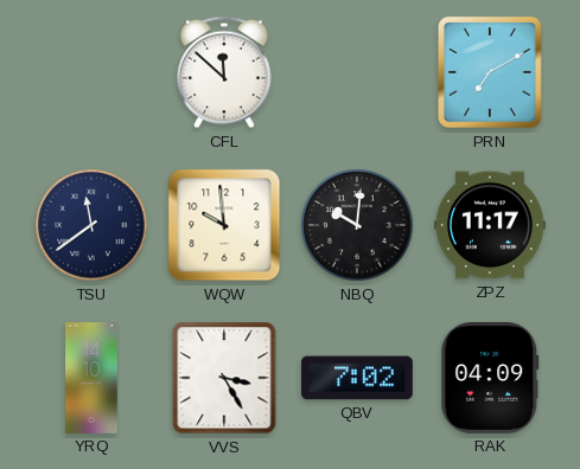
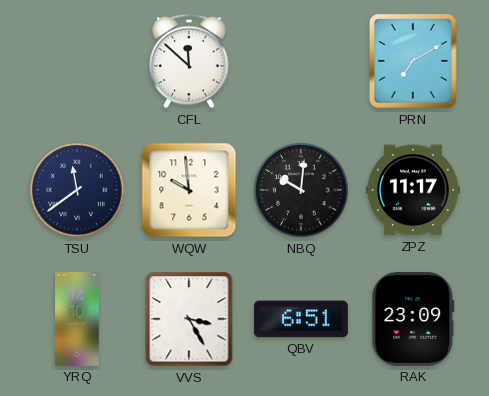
QBV: 7:02 -> 6:51
RAK: 04:09 -> 23:09
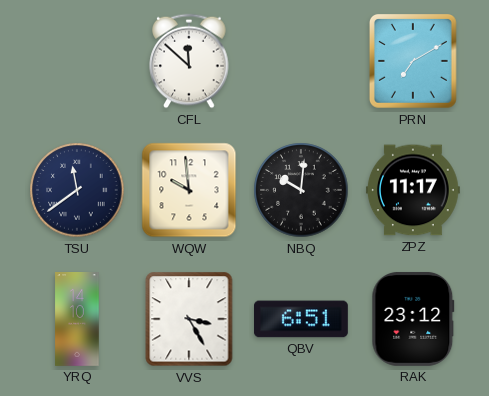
RAK: 23:09 -> 23:12
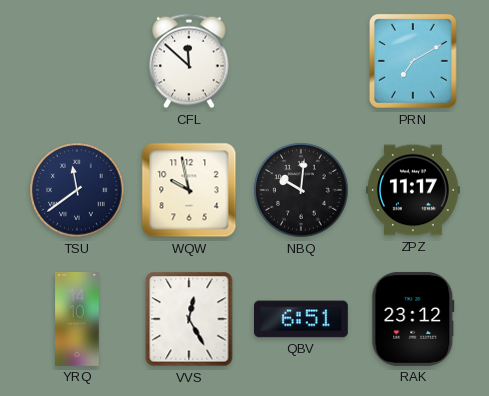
WQW: 9:59 -> 9:58
VVS: 3:25 -> 12:25
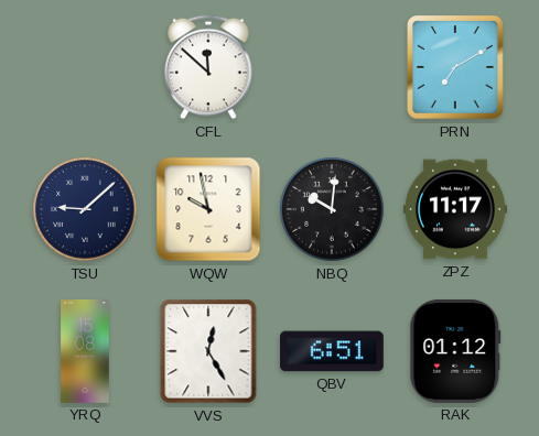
TSU: 11:39 -> 9:08
YRQ: 14:10 -> 15:08
RAK: 23:12 -> 01:12
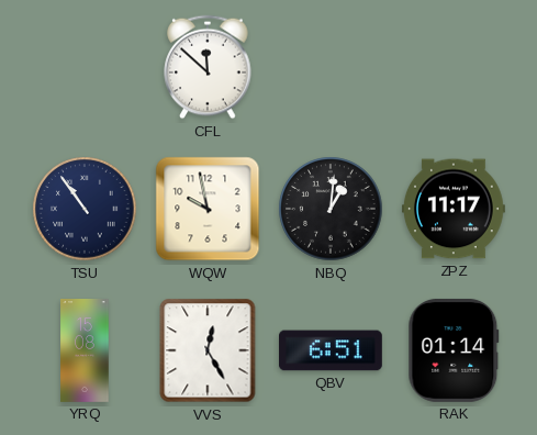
PRN: 7:10 -> none
TSU: 9:08 -> 10:54
NBQ: 10:01 -> 1:01
RAK: 01:12 -> 01:14
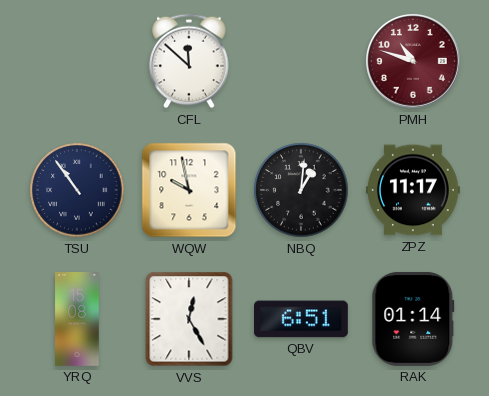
PMH: none -> 10:48
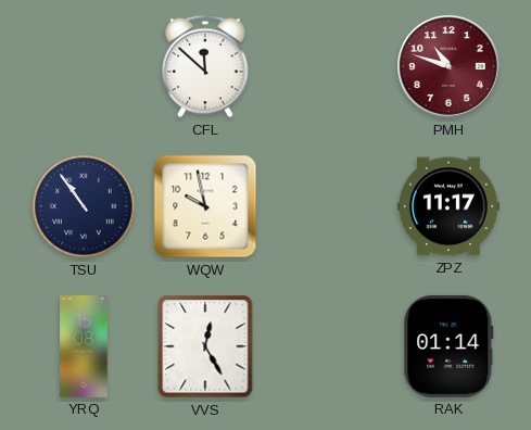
NBQ: 1:01 -> none
QBV: 6:51 -> none
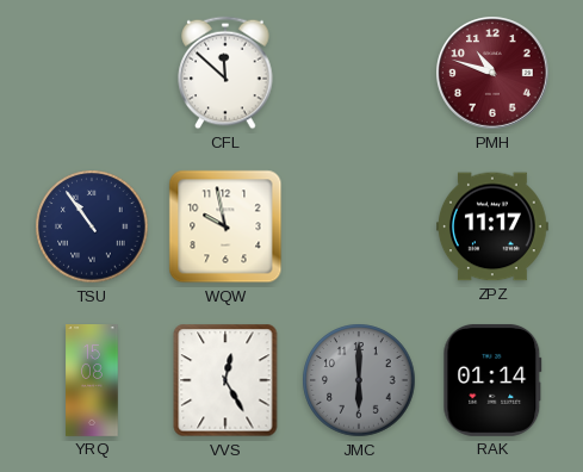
JMC: none -> 6:00
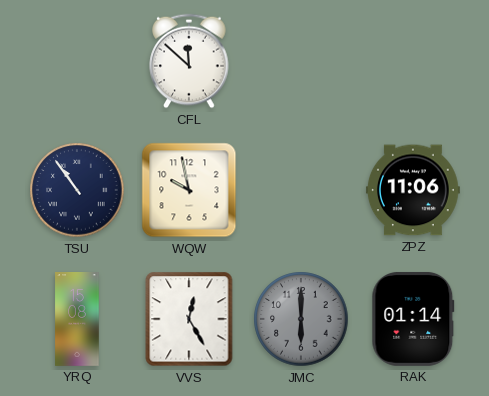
PMH: 10:48 -> none
ZPZ: 11:17 -> 11:06
